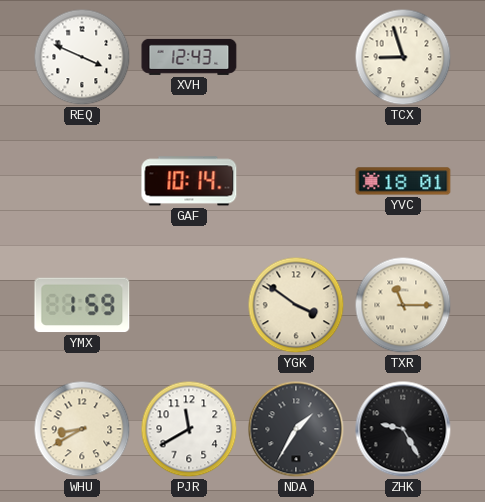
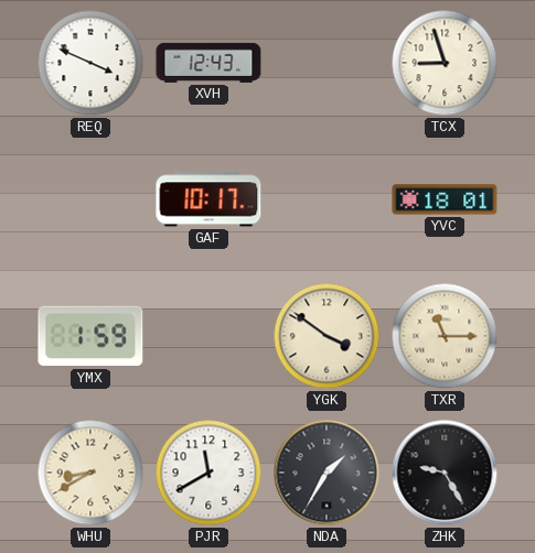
GAF: 10:14 -> 10:17
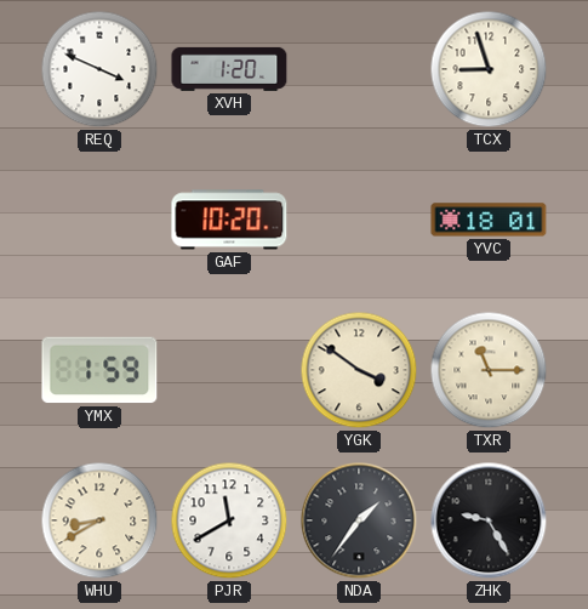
XVH: 12:43 -> 1:20
GAF: 10:17 -> 10:20
NDA: 1:35 -> 1:36
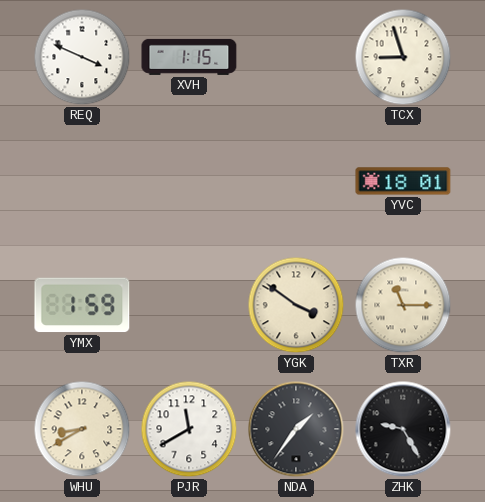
XVH: 1:20 -> 1:15
GAF: 10:20 -> none
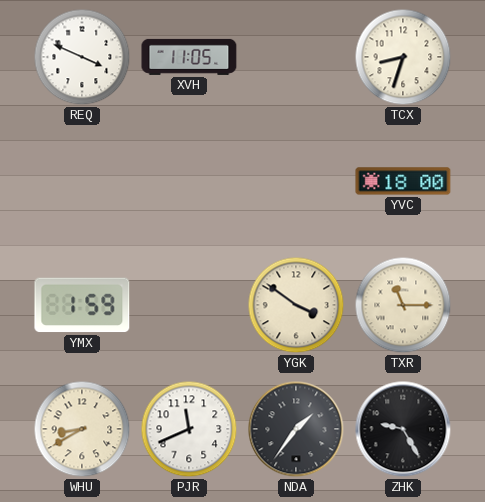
XVH: 1:15 -> 11:05
TCX: 8:57 -> 8:33
YVC: 18:01 -> 18:00
PJR: 11:40 -> 11:41
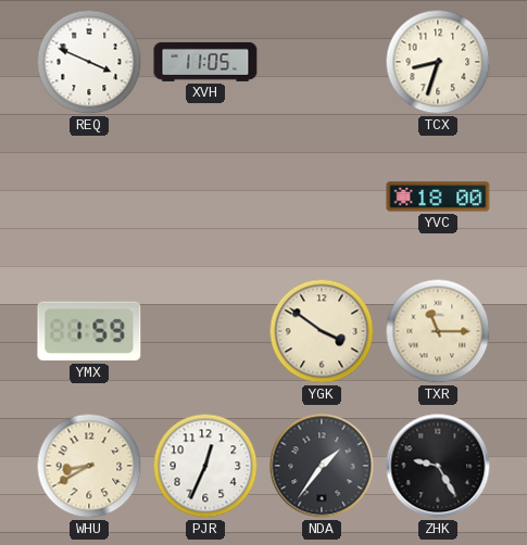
PJR: 11:41 -> 12:34
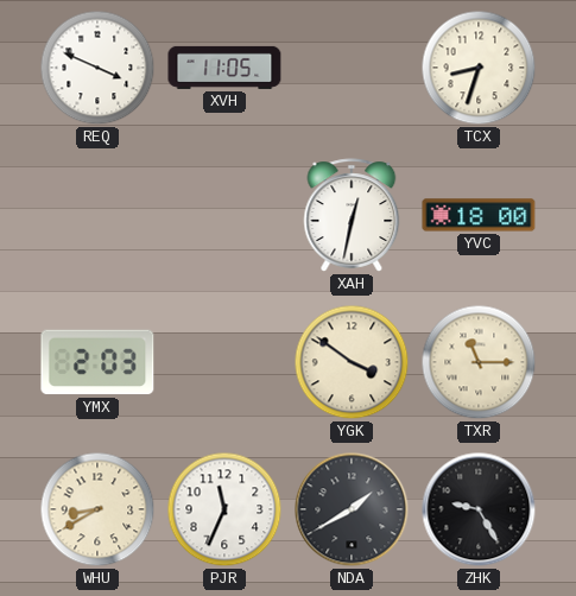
XAH: none -> 12:32
YMX: 1:59 -> 2:03
PJR: 12:34 -> 11:34
NDA: 1:36 -> 1:40
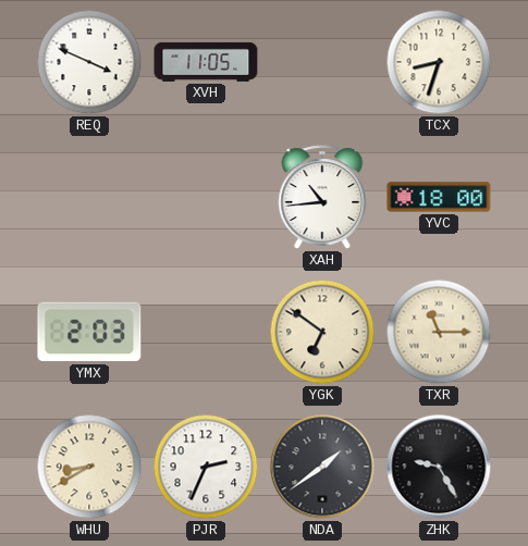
XAH: 12:32 -> 10:44
YGK: 3:51 -> 6:51
PJR: 11:34 -> 2:34
NDA: 1:40 -> 1:39
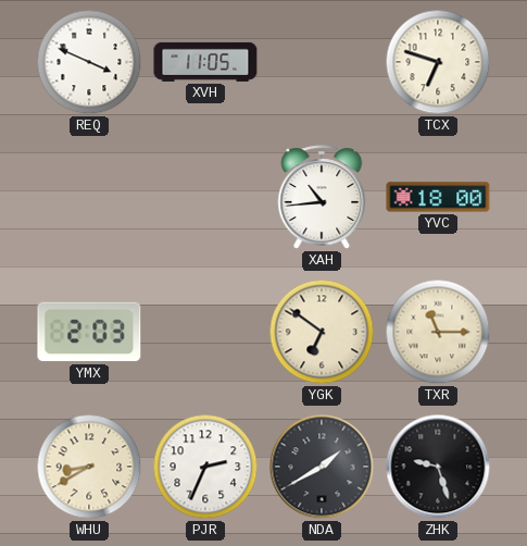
TCX: 8:33 -> 6:48
NDA: 1:39 -> 1:40
ZHK: 9:25 -> 9:27
